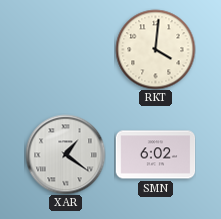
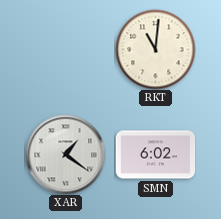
RKT: 4:01 -> 11:01
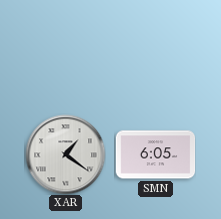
RKT: 11:01 -> none
SMN: 6:02 -> 6:05
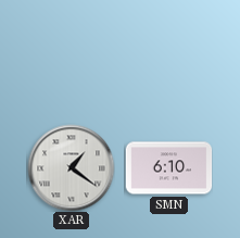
SMN: 6:05 -> 6:10
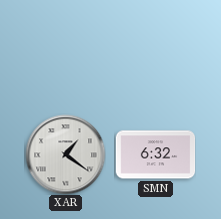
SMN: 6:10 -> 6:32
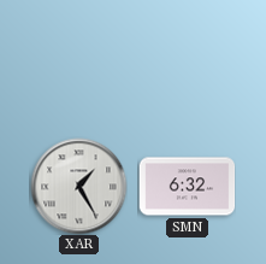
XAR: 1:21 -> 1:25
